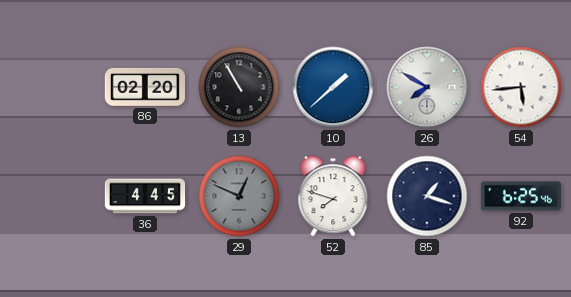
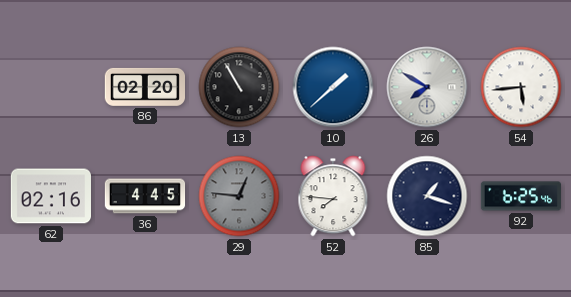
62: none -> 02:16
29: 12:49 -> 12:46
52: 7:48 -> 7:46
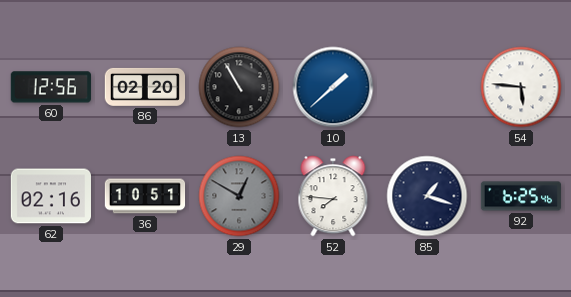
60: none -> 12:56
26: 7:50 -> none
54: 5:44 -> 5:46
36: 4:45 -> 10:51
29: 12:46 -> 12:50
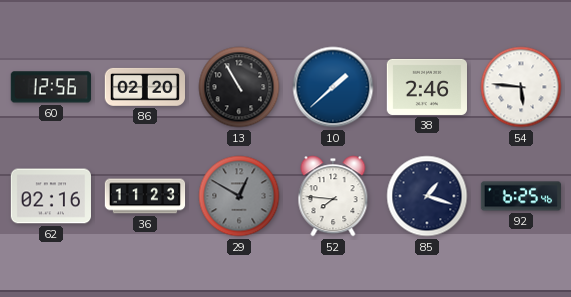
38: none -> 2:46
36: 10:51 -> 11:23
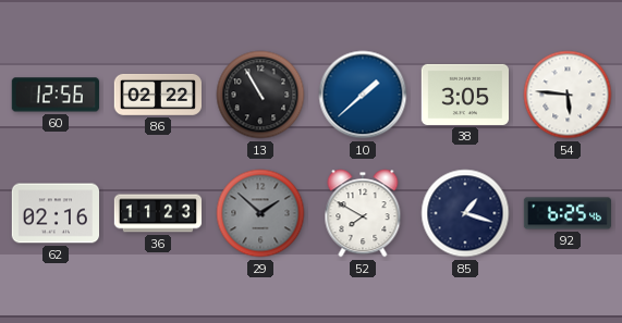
86: 02:20 -> 02:22
38: 2:46 -> 3:05
29: 12:50 -> 1:52
52: 7:46 -> 7:50
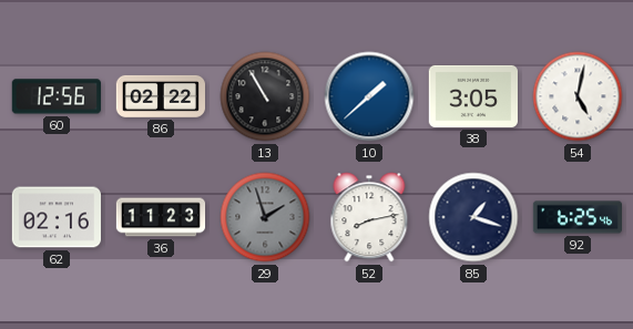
54: 5:46 -> 5:02
29: 1:52 -> 1:57
52: 7:50 -> 8:13
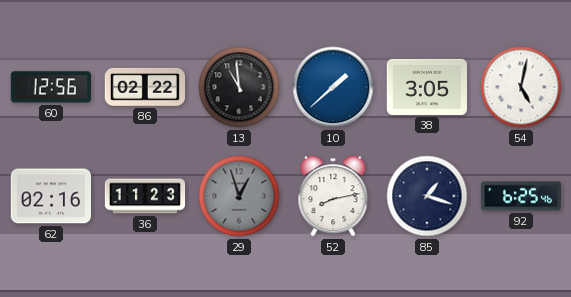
13: 10:55 -> 10:59
29: 1:57 -> 12:57
